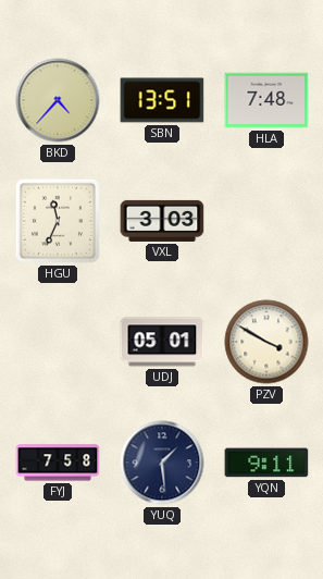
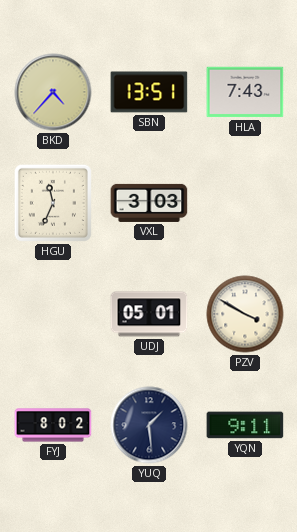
HLA: 7:48 -> 7:43
FYJ: 7:58 -> 8:02
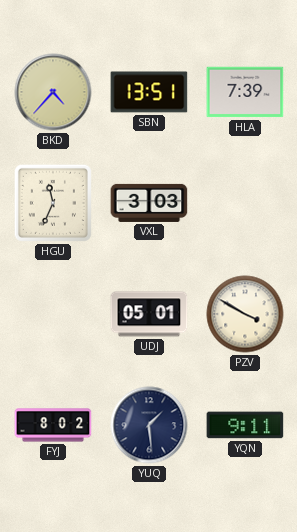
HLA: 7:43 -> 7:39
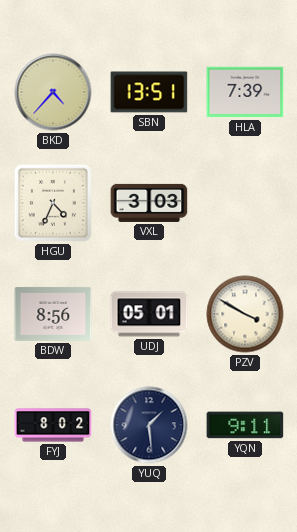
HGU: 11:34 -> 4:34
BDW: none -> 8:56
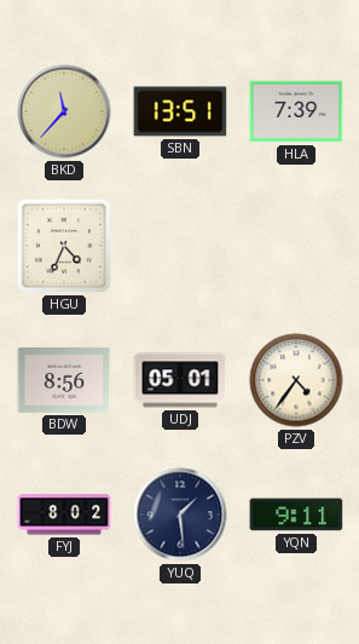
BKD: 4:37 -> 11:37
VXL: 3:03 -> none
PZV: 3:50 -> 4:36
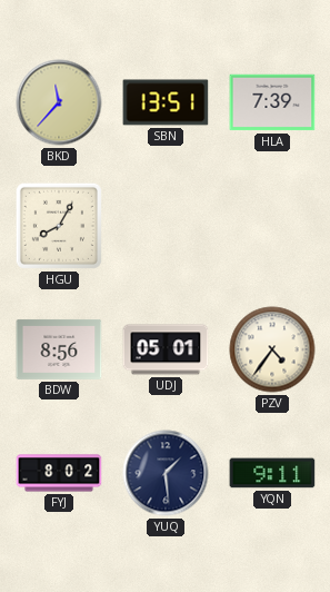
HGU: 4:34 -> 8:05
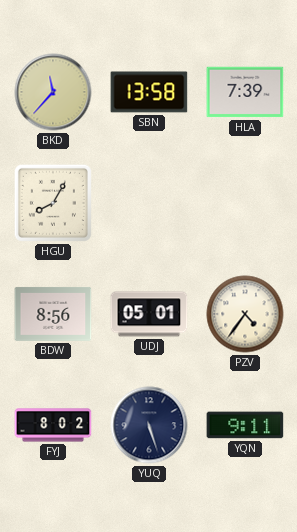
SBN: 13:51 -> 13:58
YUQ: 1:29 -> 5:27
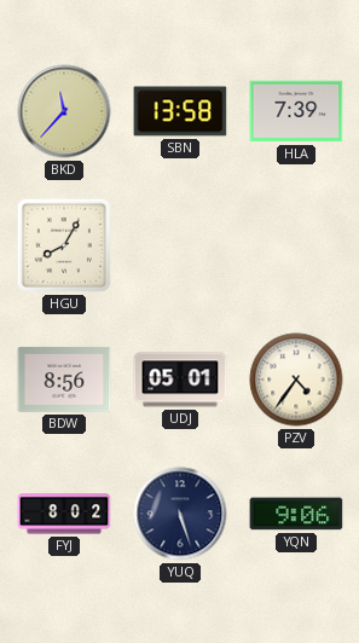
YQN: 9:11 -> 9:06
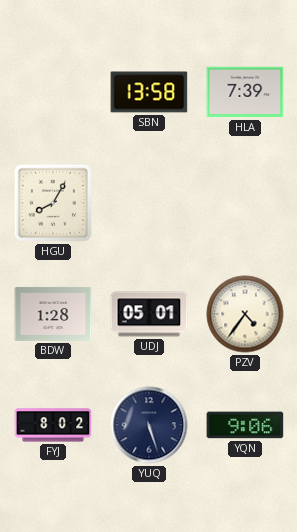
BKD: 11:37 -> none
BDW: 8:56 -> 1:28
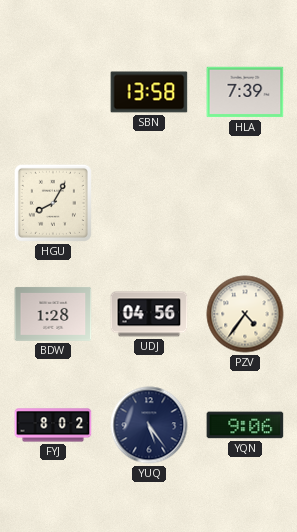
UDJ: 05:01 -> 04:56
YUQ: 5:27 -> 5:24
